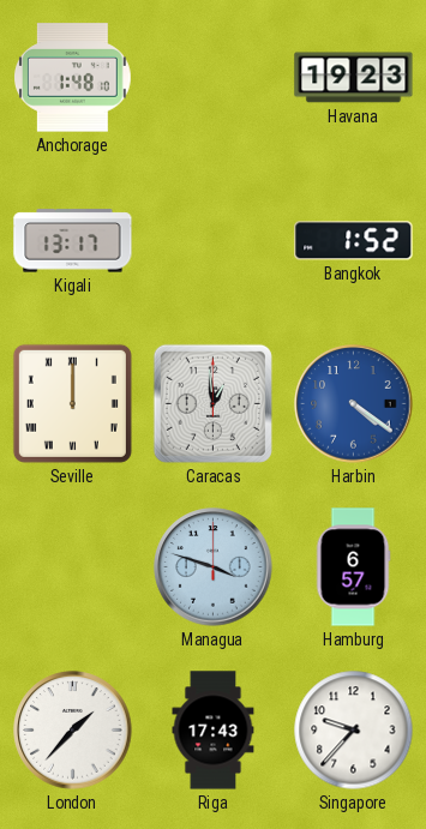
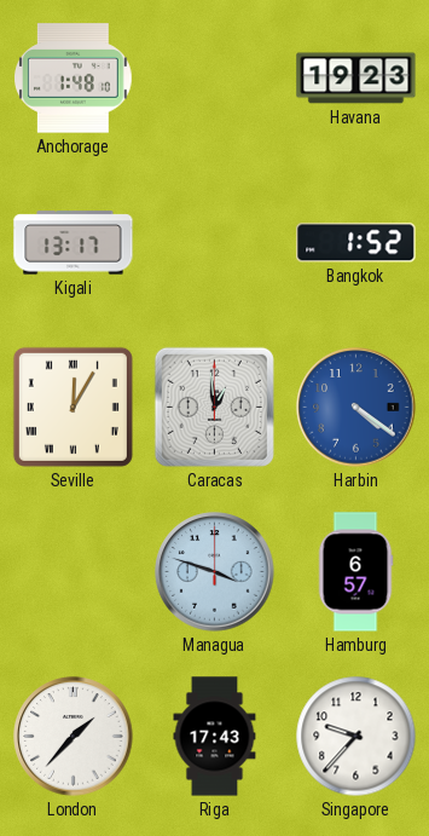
Seville: 12:00 -> 12:05
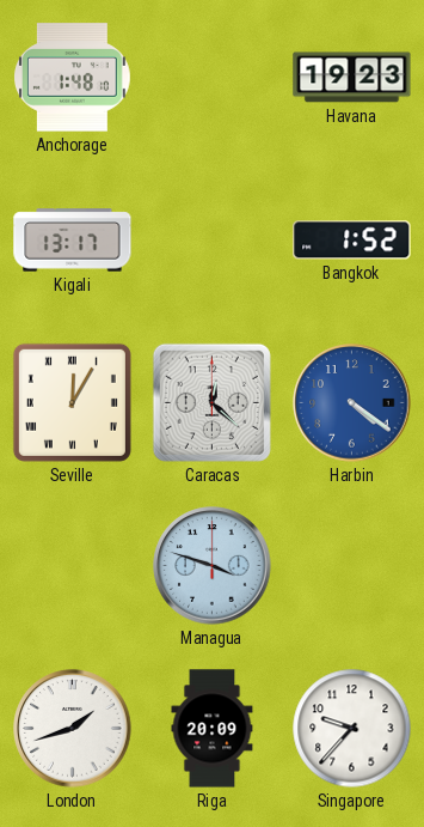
Caracas: 12:59 -> 12:22
Hamburg: 6:57 -> none
London: 1:37 -> 1:42
Riga: 17:43 -> 20:09
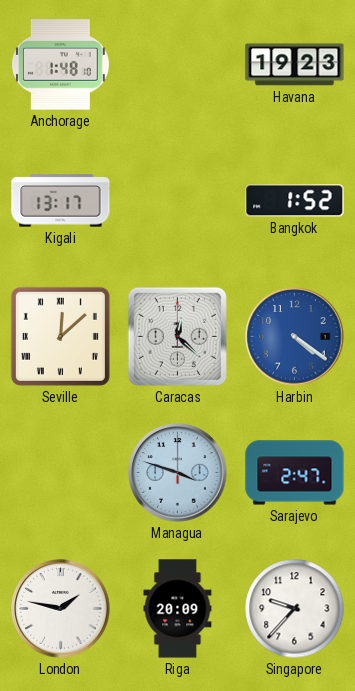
Seville: 12:05 -> 12:08
Sarajevo: none -> 2:47
London: 1:42 -> 1:47
